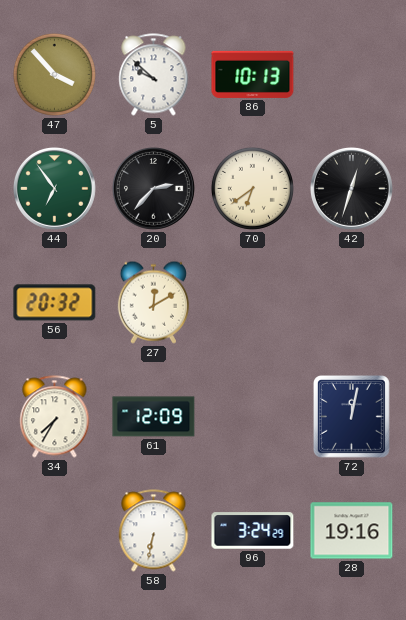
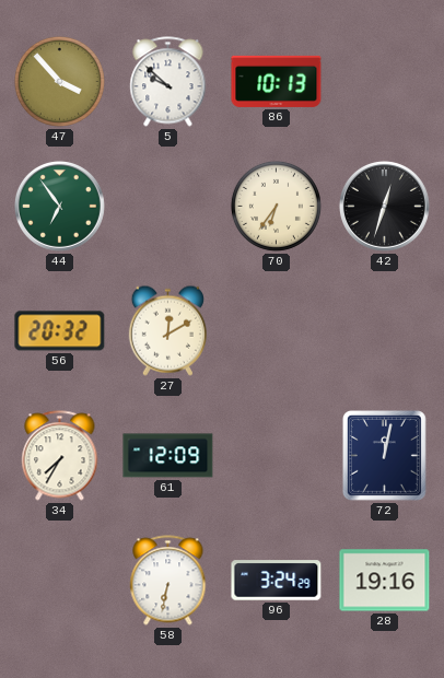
20: 2:37 -> none
70: 6:39 -> 6:36
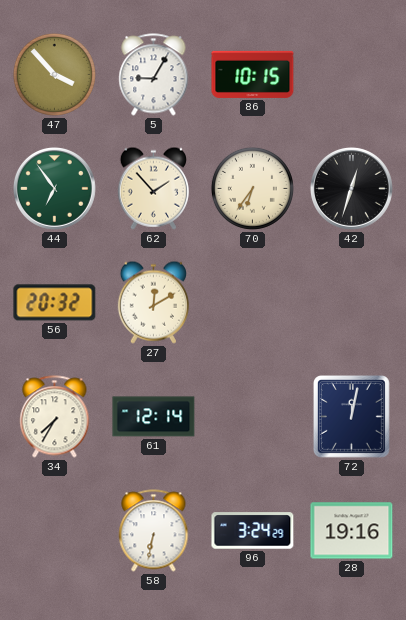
5: 9:52 -> 9:05
86: 10:13 -> 10:15
62: none -> 1:53
61: 12:09 -> 12:14
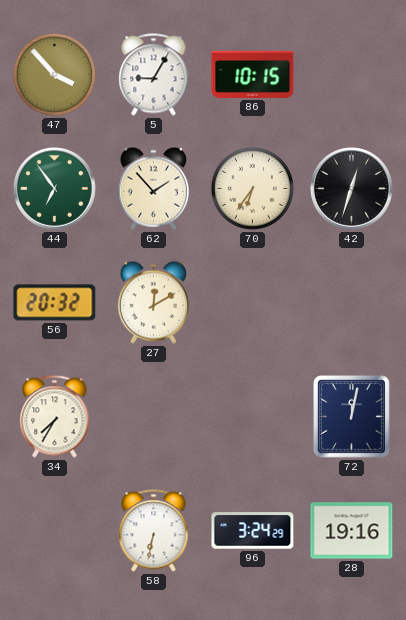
61: 12:14 -> none
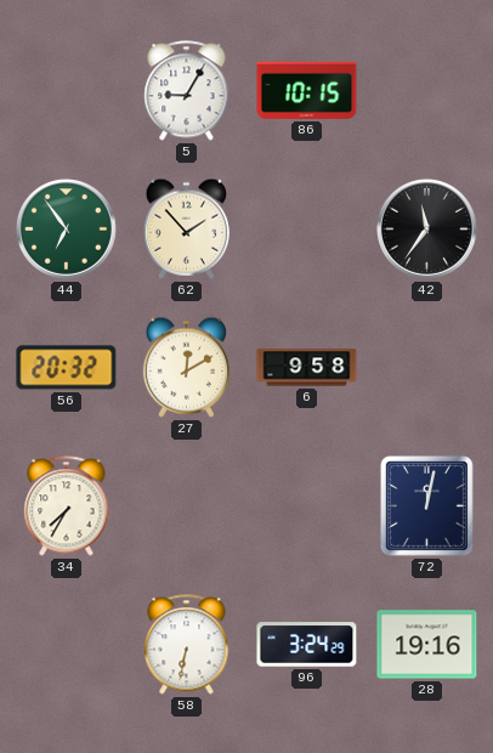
47: 3:53 -> none
70: 6:36 -> none
42: 12:33 -> 11:36
6: none -> 9:58
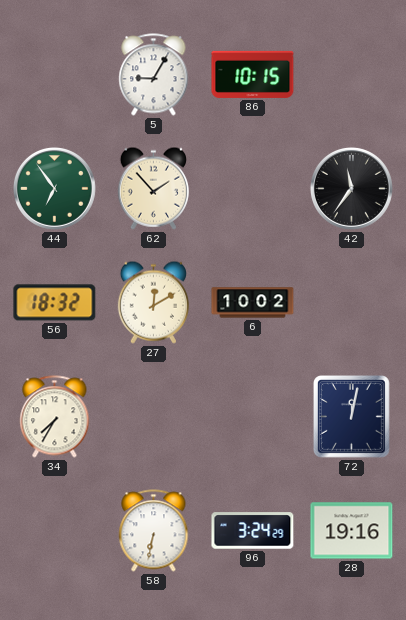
56: 20:32 -> 18:32
6: 9:58 -> 10:02
